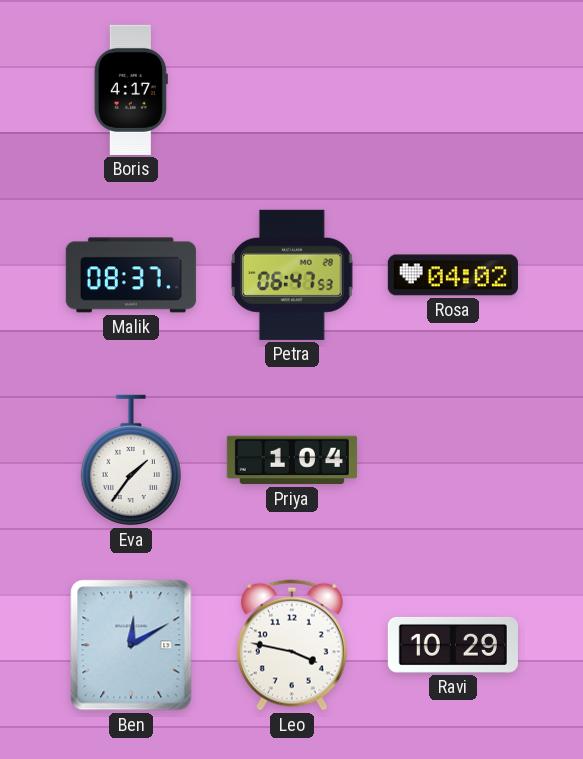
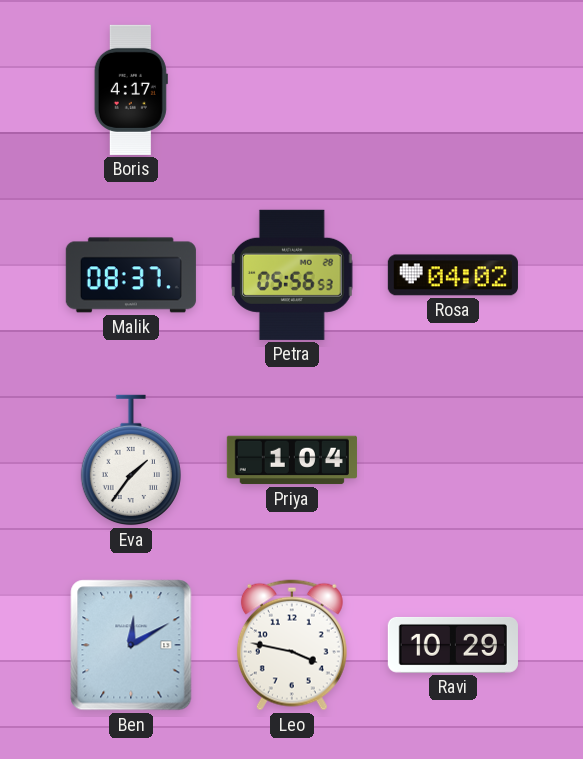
Petra: 06:47 -> 05:56
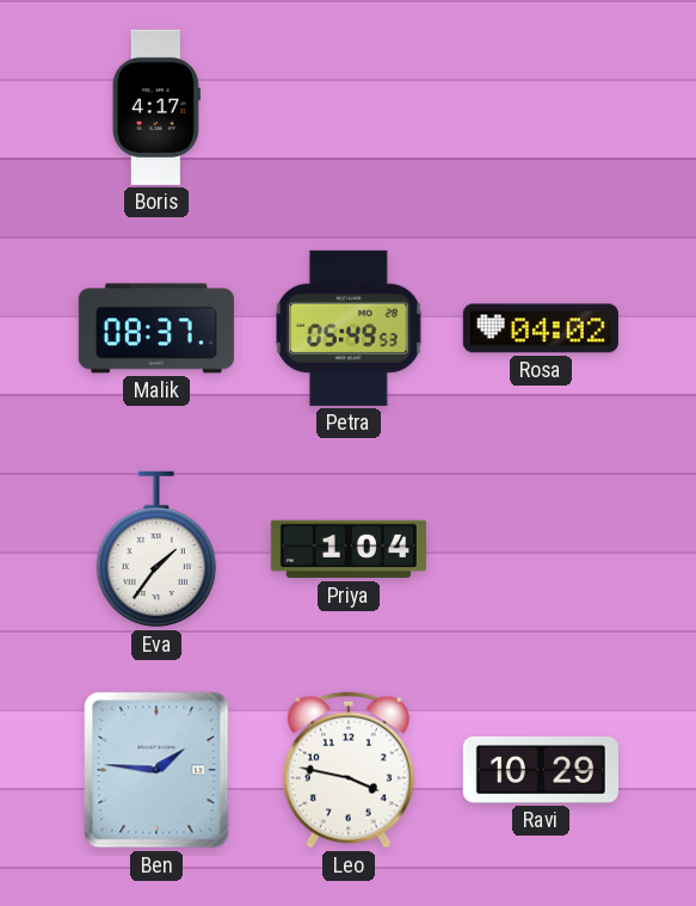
Petra: 05:56 -> 05:49
Ben: 12:10 -> 1:46
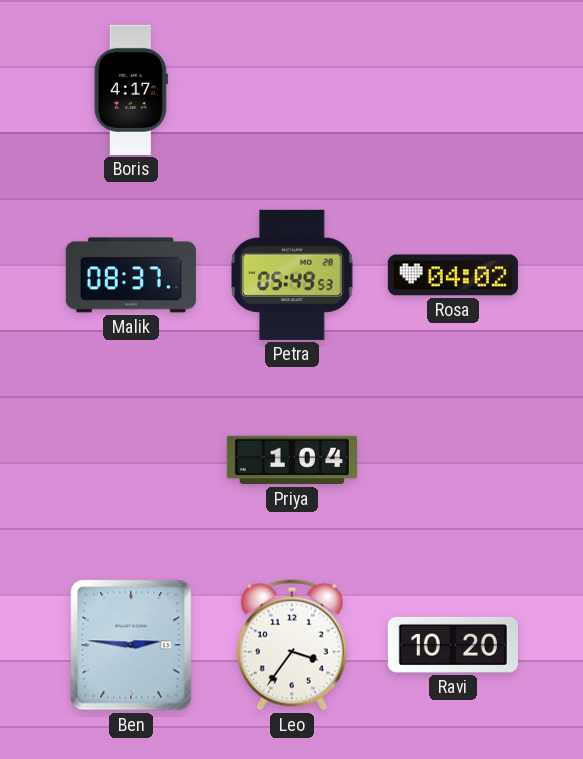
Eva: 1:36 -> none
Ben: 1:46 -> 2:46
Leo: 3:47 -> 3:36
Ravi: 10:29 -> 10:20
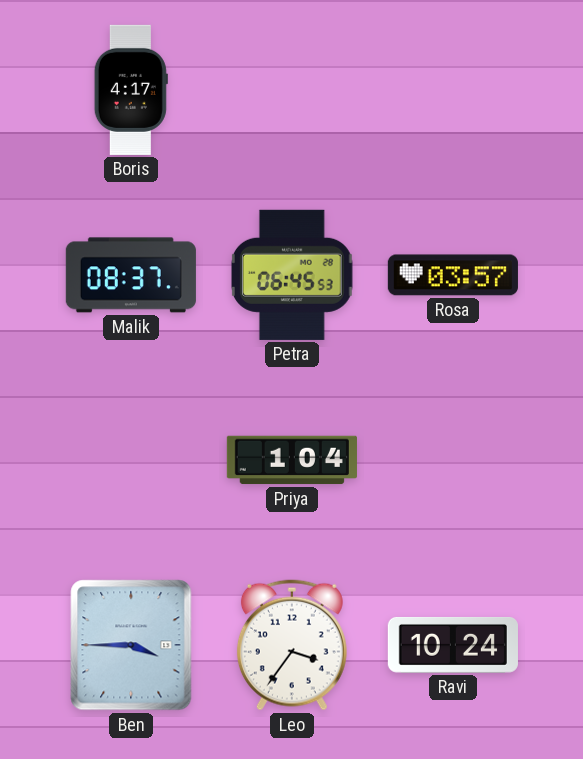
Petra: 05:49 -> 06:45
Rosa: 04:02 -> 03:57
Ben: 2:46 -> 3:45
Ravi: 10:20 -> 10:24
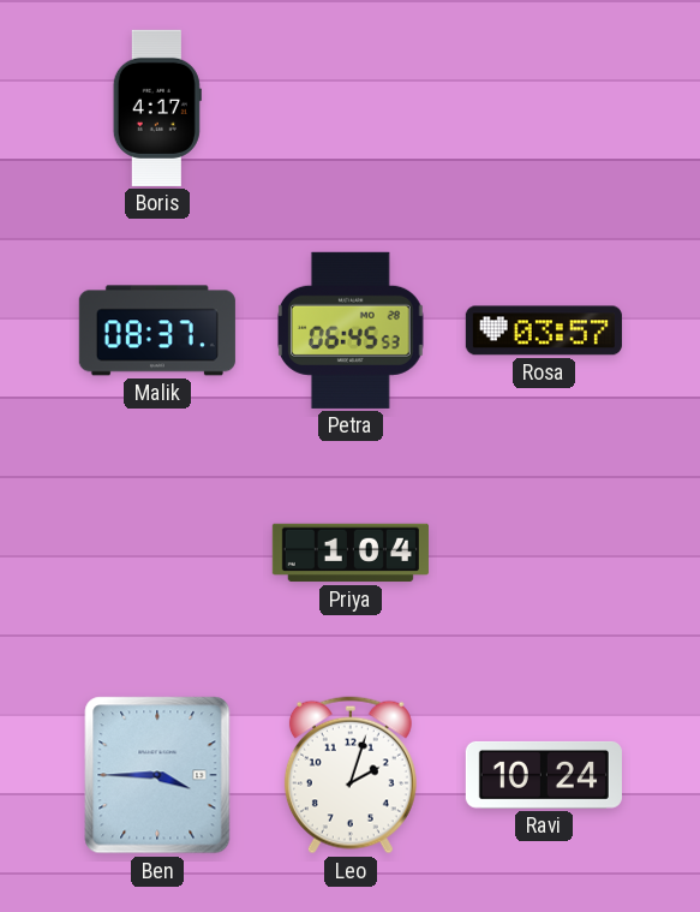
Leo: 3:36 -> 2:03
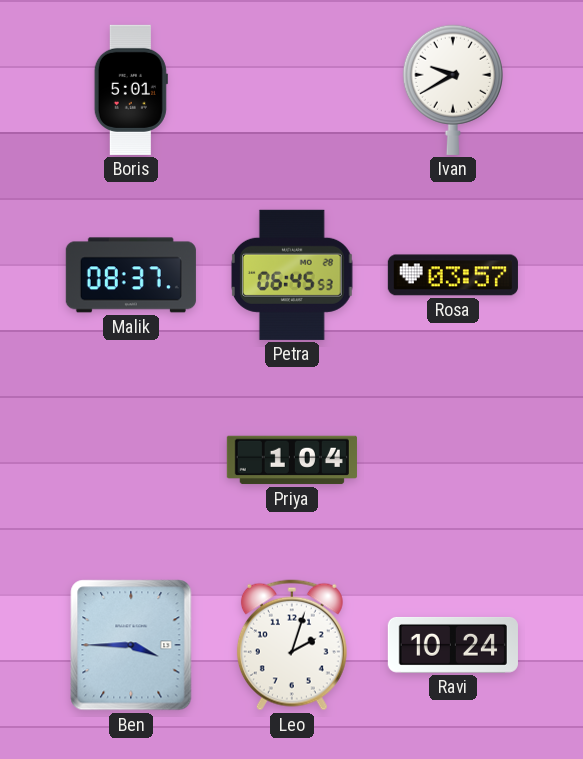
Boris: 4:17 -> 5:01
Ivan: none -> 9:40
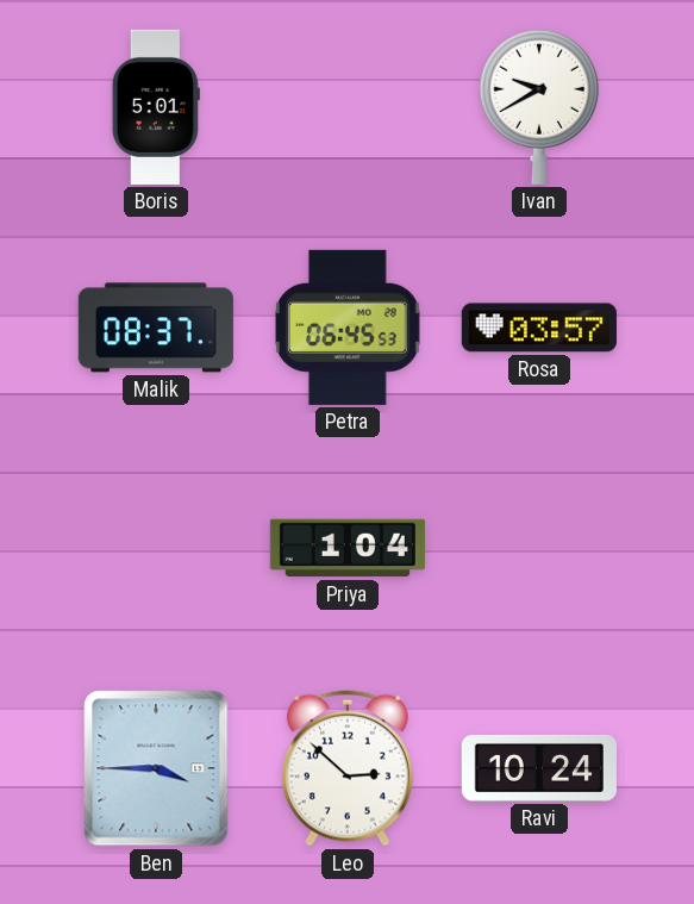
Leo: 2:03 -> 2:52
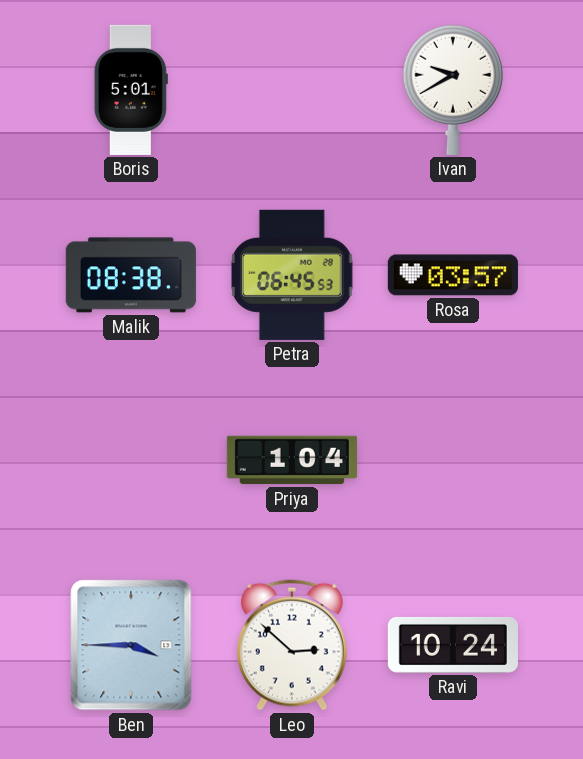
Malik: 08:37 -> 08:38
